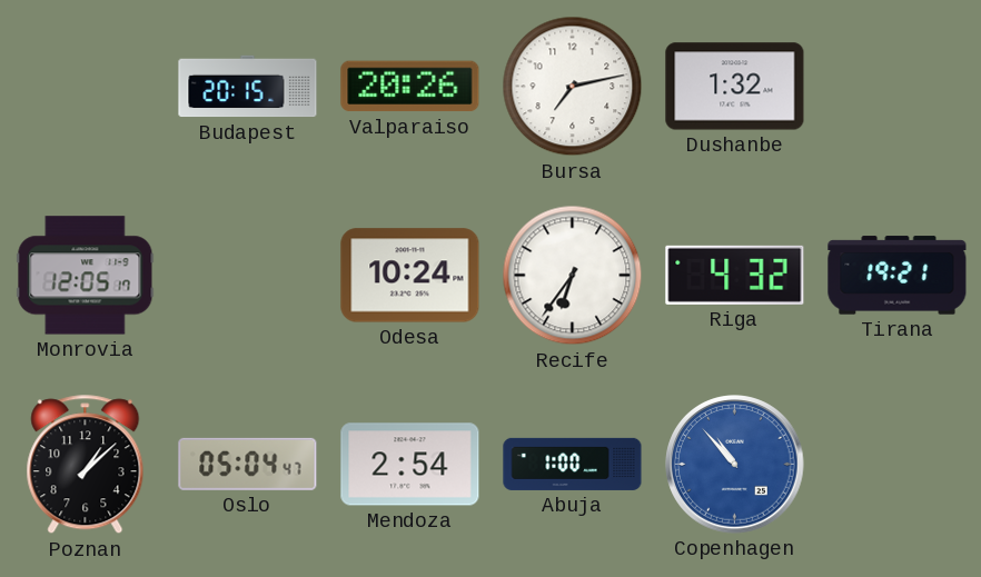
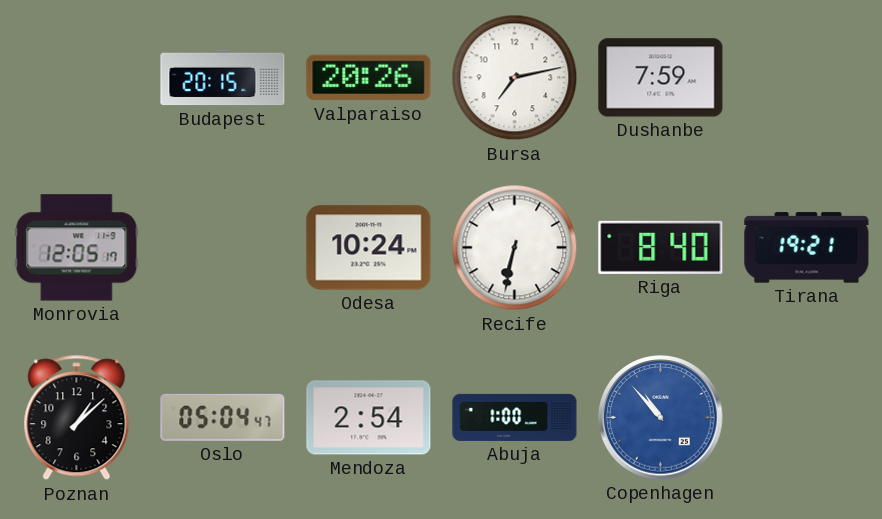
Dushanbe: 1:32 -> 7:59
Recife: 6:36 -> 6:32
Riga: 4:32 -> 8:40
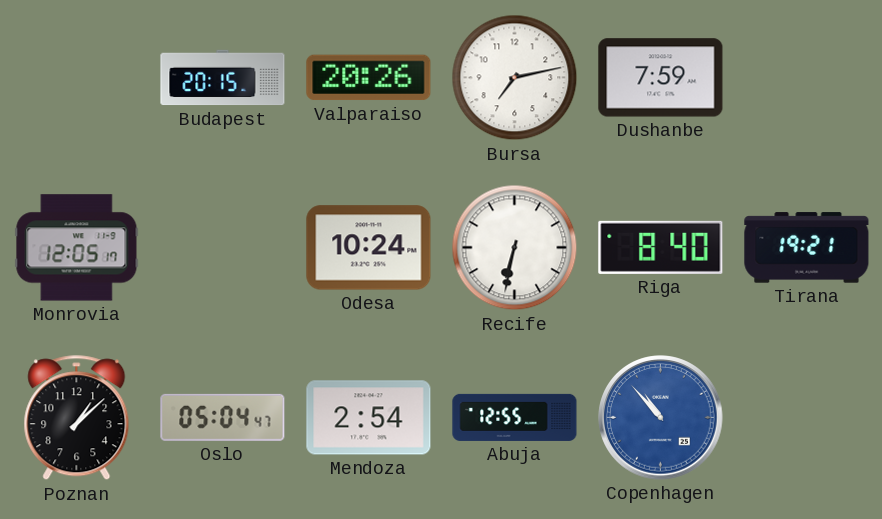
Abuja: 1:00 -> 12:55
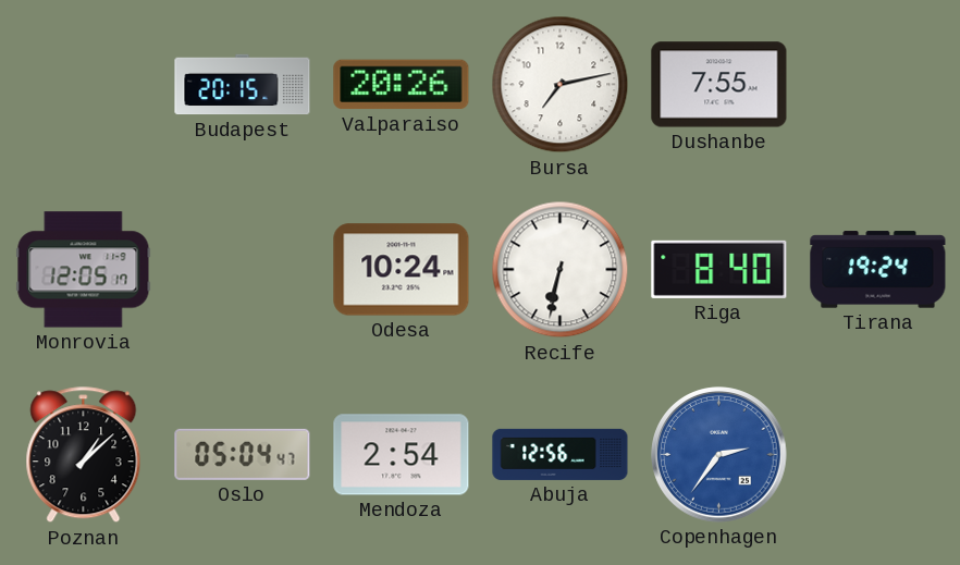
Dushanbe: 7:59 -> 7:55
Tirana: 19:21 -> 19:24
Abuja: 12:55 -> 12:56
Copenhagen: 10:53 -> 2:36
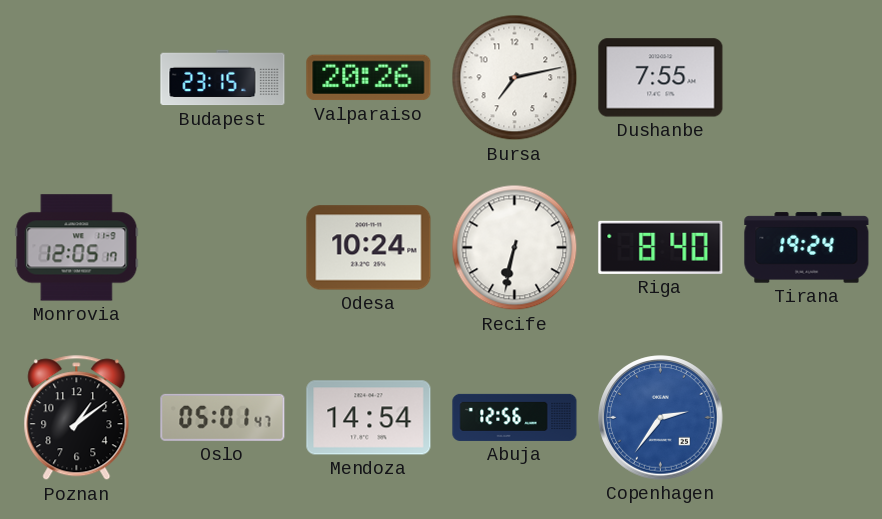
Budapest: 20:15 -> 23:15
Poznan: 1:08 -> 1:09
Oslo: 05:04 -> 05:01
Mendoza: 2:54 -> 14:54
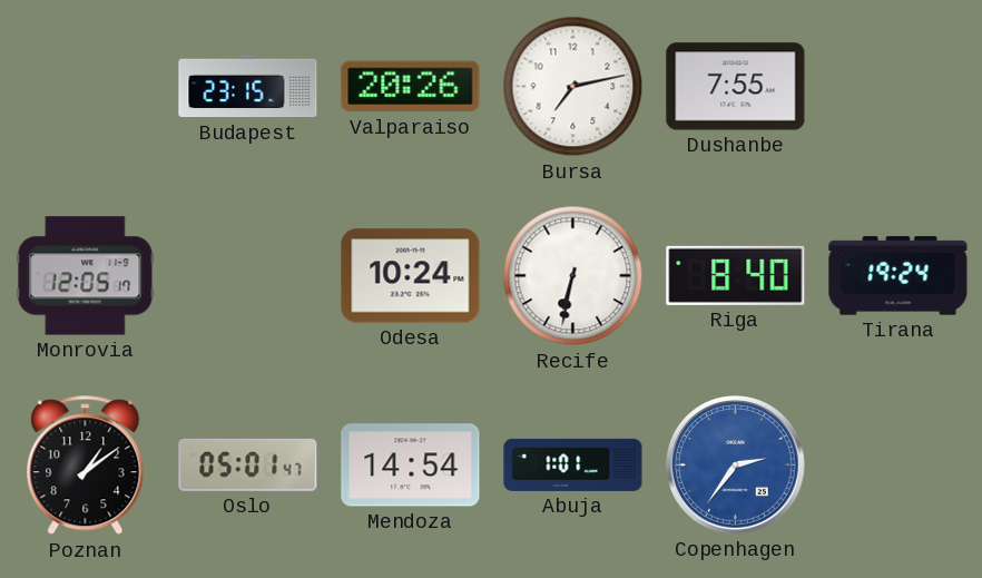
Abuja: 12:56 -> 1:01
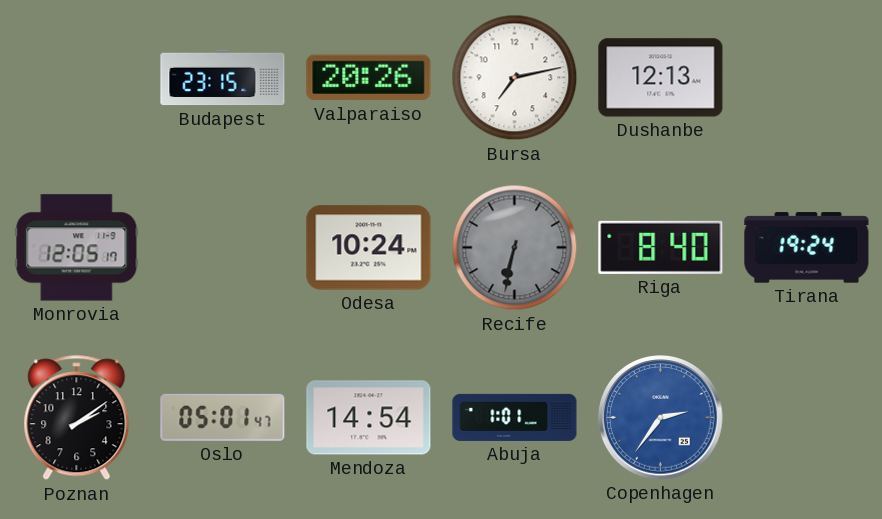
Dushanbe: 7:55 -> 12:13
Recife dial: white -> grey
Poznan: 1:09 -> 2:09
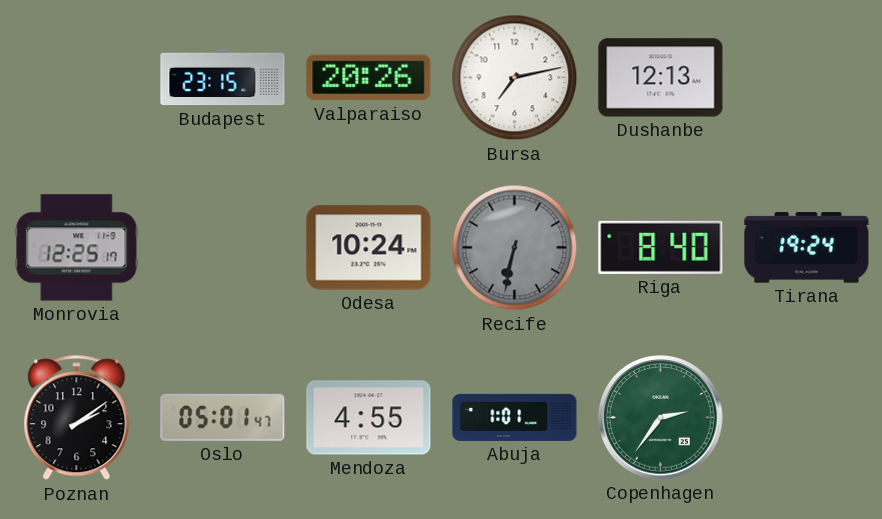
Monrovia: 12:05 -> 12:25
Mendoza: 14:54 -> 4:55
Copenhagen dial: blue -> green
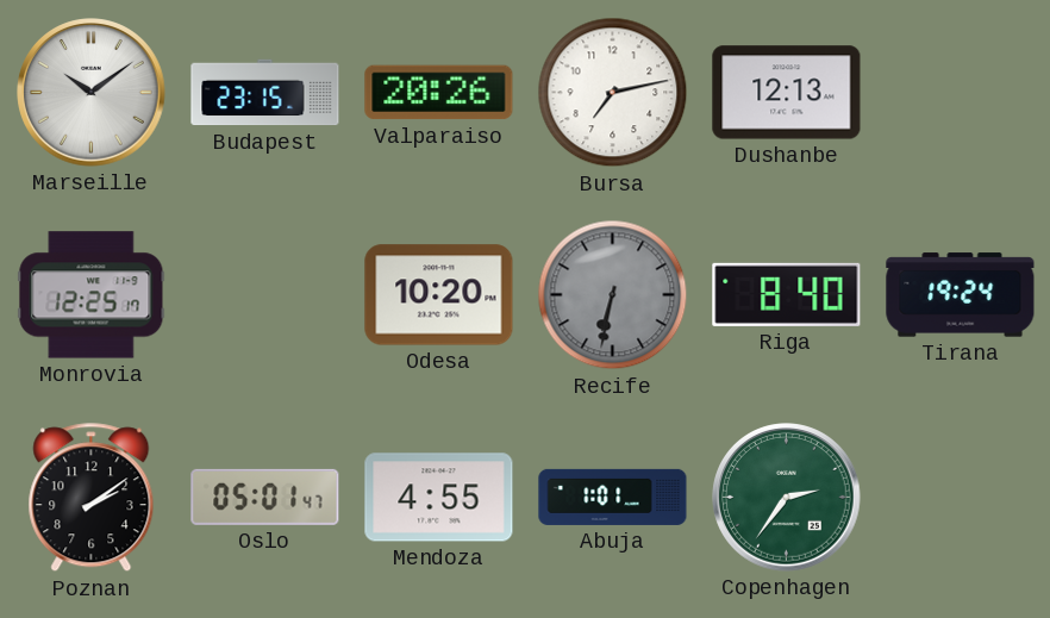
Marseille: none -> 10:09
Odesa: 10:24 -> 10:20
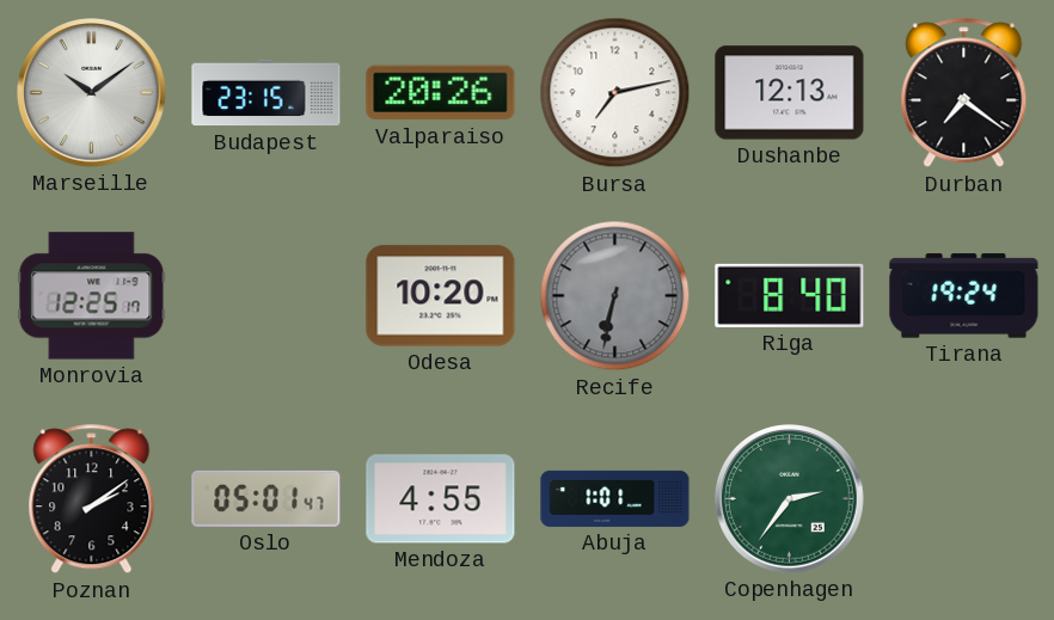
Durban: none -> 7:21
